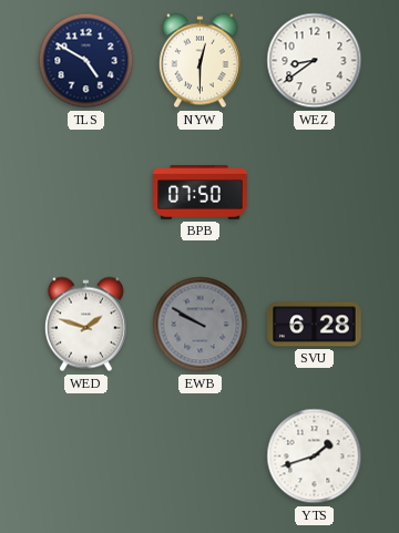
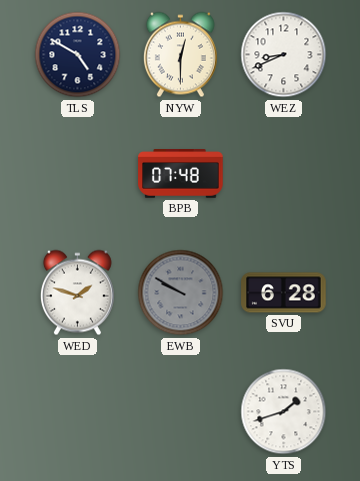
WEZ: 8:39 -> 8:41
BPB: 07:50 -> 07:48
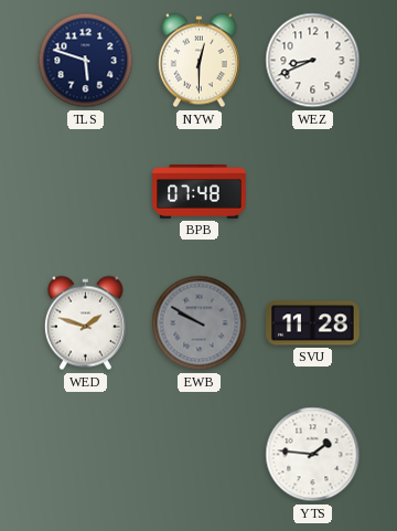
TLS: 4:50 -> 5:48
SVU: 6:28 -> 11:28
YTS: 1:42 -> 1:46
